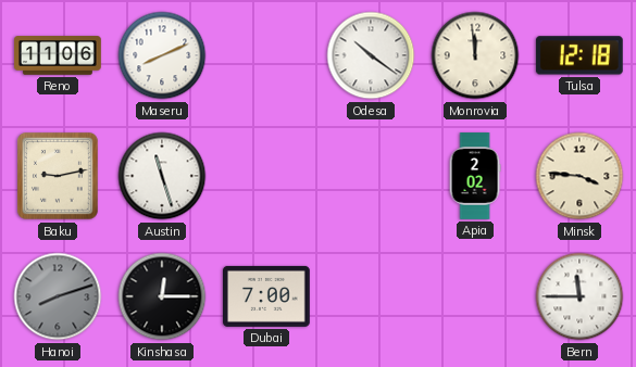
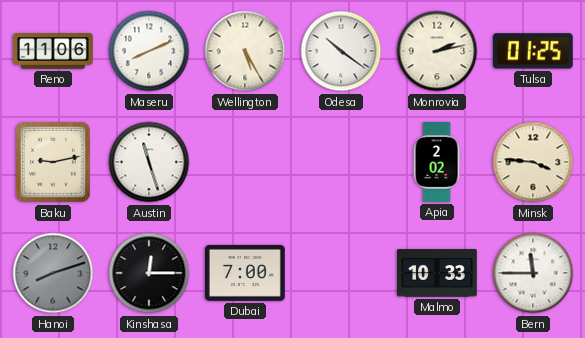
Wellington: none -> 5:25
Monrovia: 11:59 -> 2:13
Tulsa: 12:18 -> 01:25
Malmo: none -> 10:33
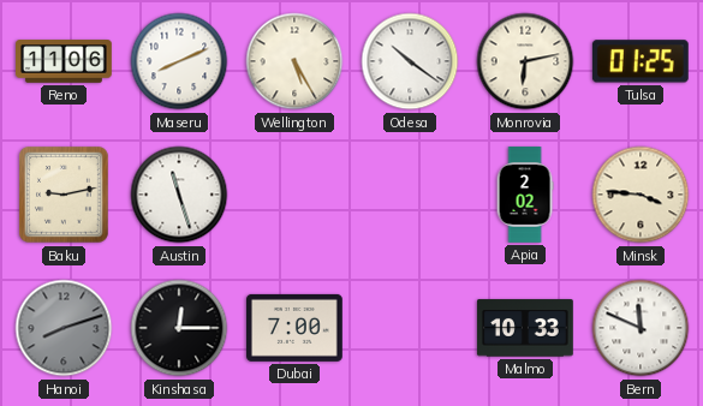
Monrovia: 2:13 -> 6:13
Bern: 11:45 -> 11:49
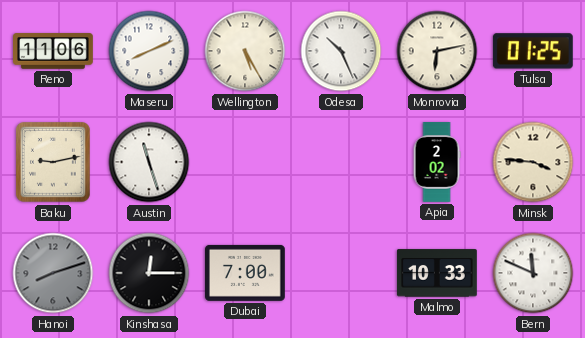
Odesa: 10:21 -> 10:26
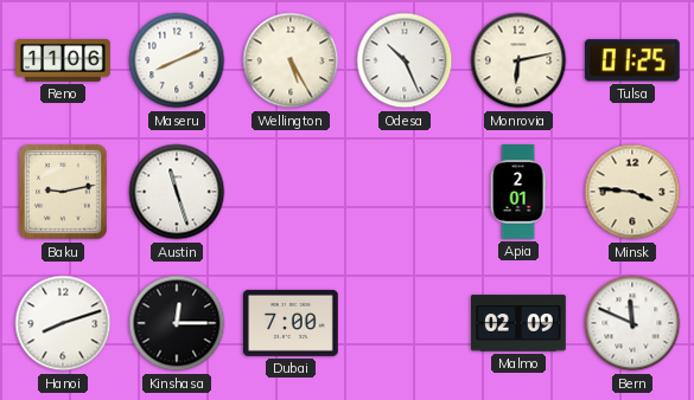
Apia: 2:02 -> 2:01
Hanoi dial: grey -> white
Malmo: 10:33 -> 02:09
